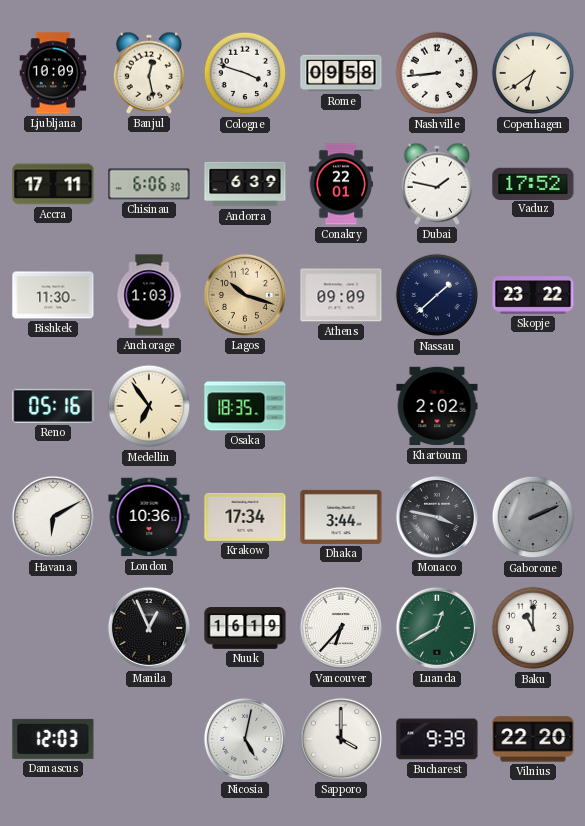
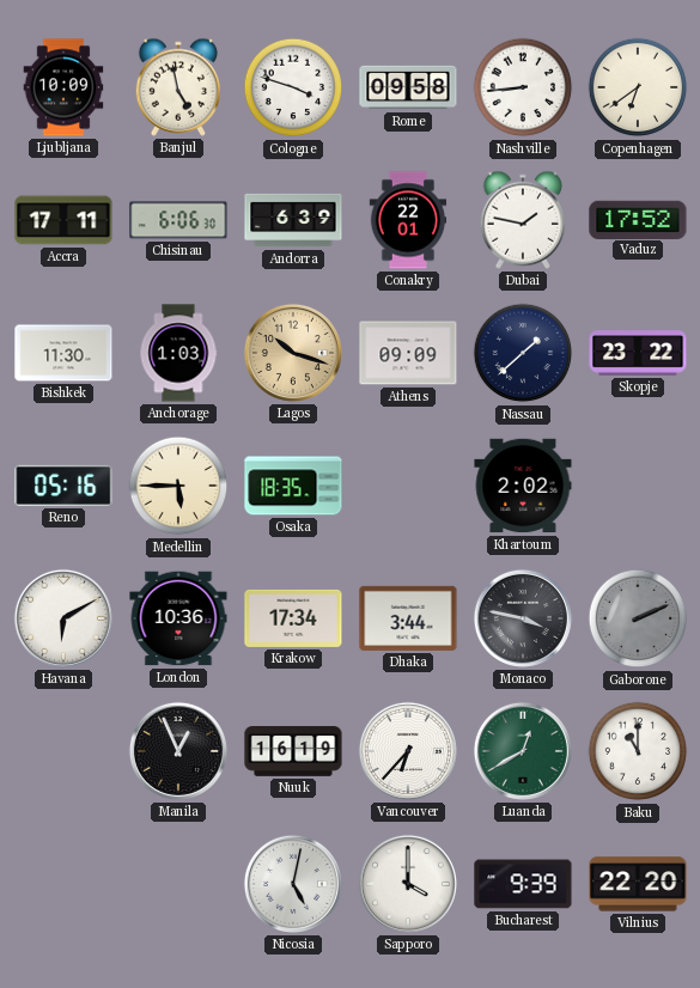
Banjul: 12:28 -> 4:58
Medellin: 6:54 -> 5:45
Damascus: 12:03 -> none
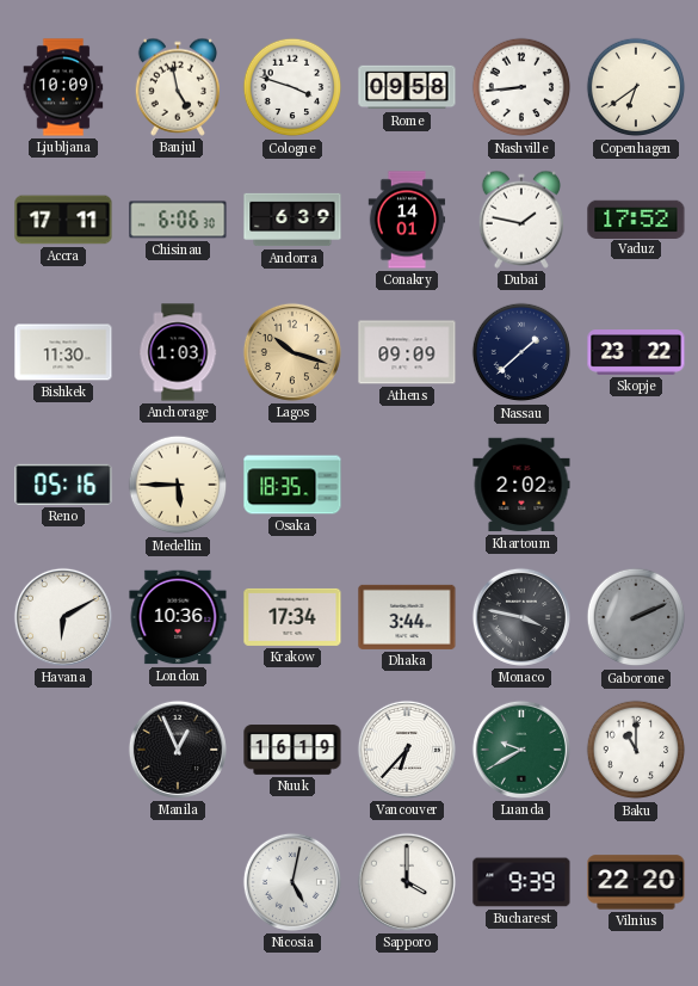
Conakry: 22:01 -> 14:01
Luanda: 12:40 -> 9:40
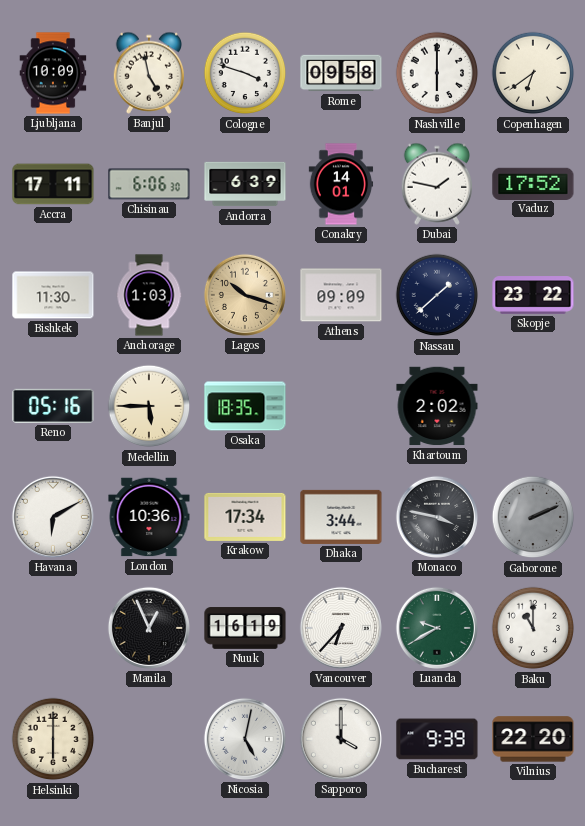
Nashville: 8:44 -> 6:00
Helsinki: none -> 6:00
